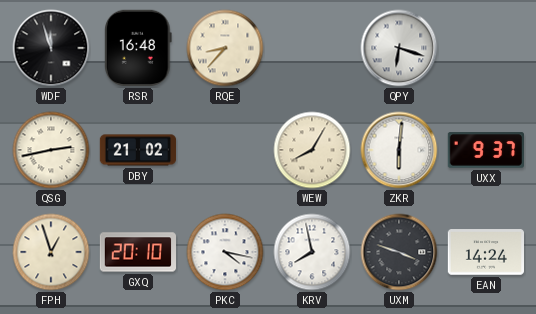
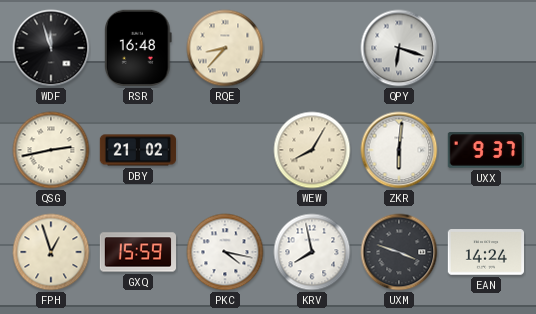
GXQ: 20:10 -> 15:59
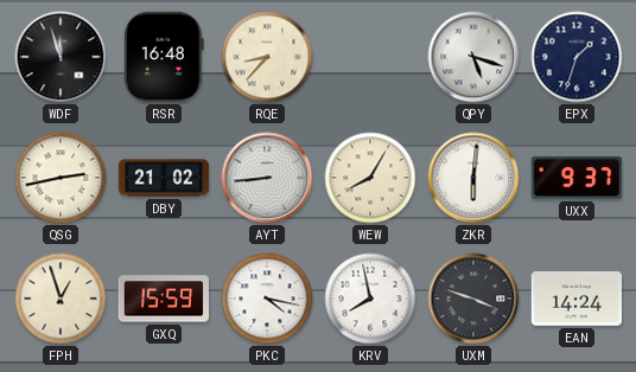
QPY: 6:18 -> 5:18
EPX: none -> 1:33
AYT: none -> 8:44
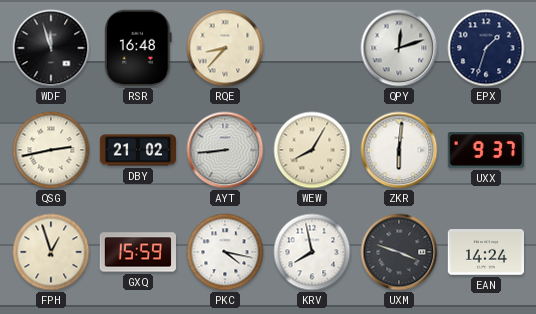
QPY: 5:18 -> 12:12
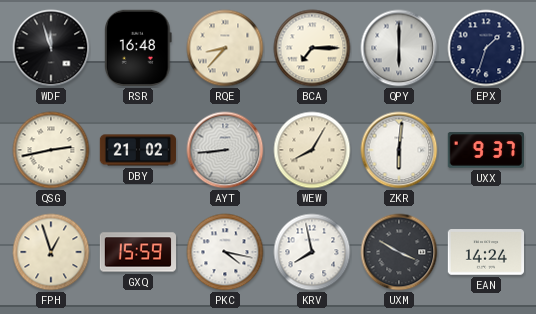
BCA: none -> 7:15
QPY: 12:12 -> 6:00
UXM: 3:48 -> 3:50
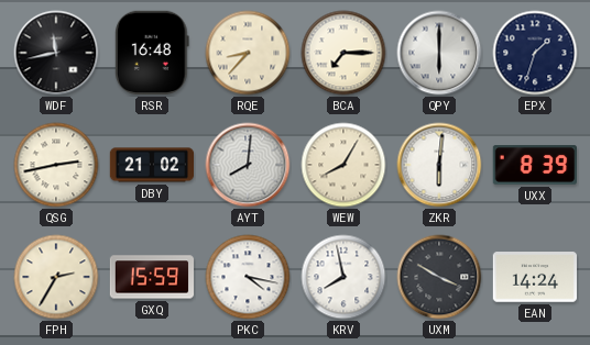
WDF: 11:57 -> 11:43
AYT: 8:44 -> 8:01
UXX: 9:37 -> 8:39
FPH: 12:57 -> 2:35
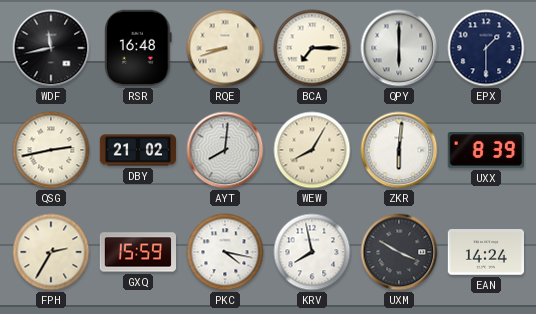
RQE: 8:37 -> 8:42
EPX: 1:33 -> 1:30
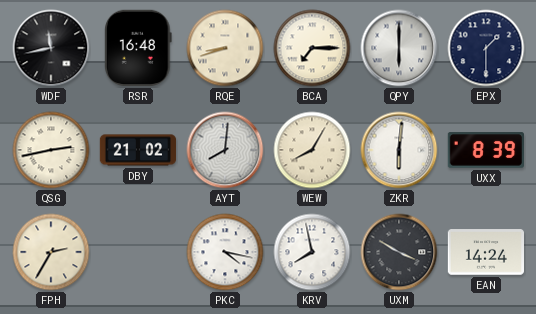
GXQ: 15:59 -> none
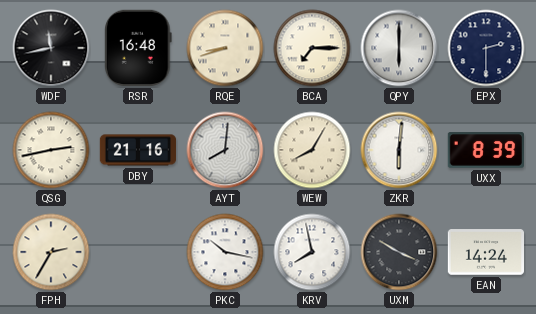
EPX: 1:30 -> 2:30
DBY: 21:02 -> 21:16
PKC: 4:17 -> 10:17
